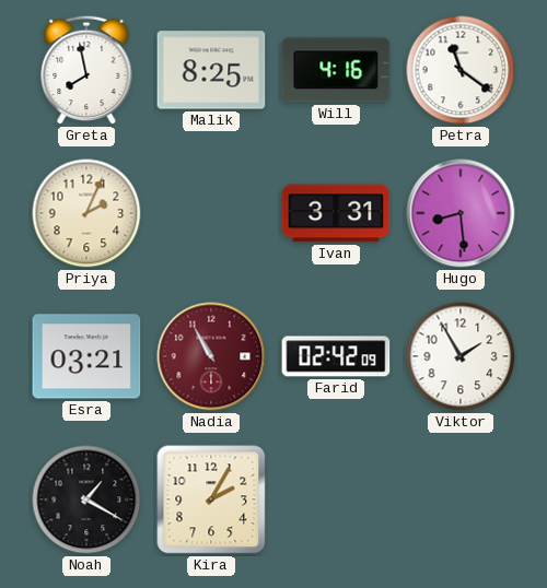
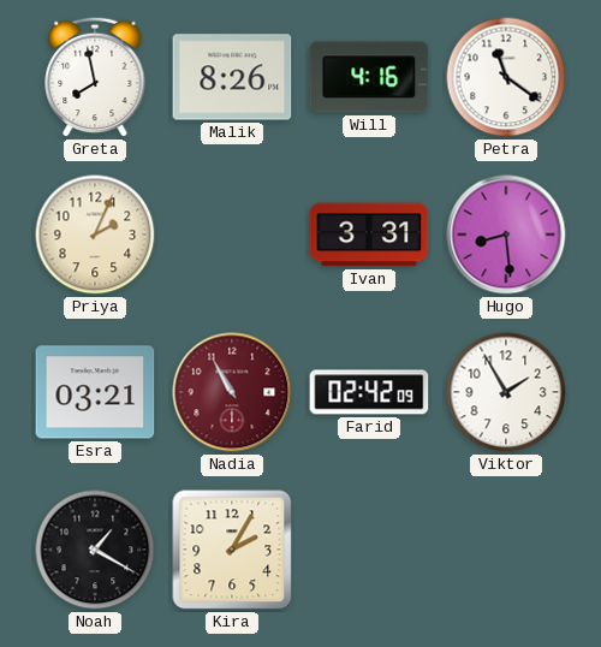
Malik: 8:25 -> 8:26
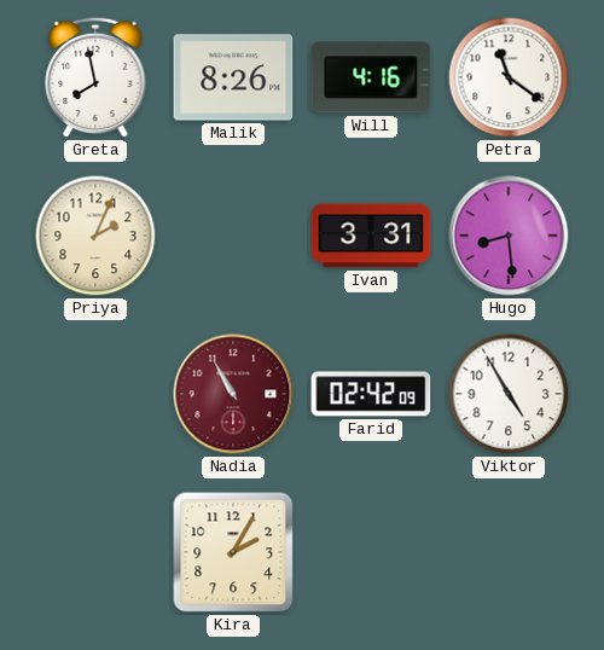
Esra: 03:21 -> none
Viktor: 1:55 -> 4:55
Noah: 1:20 -> none
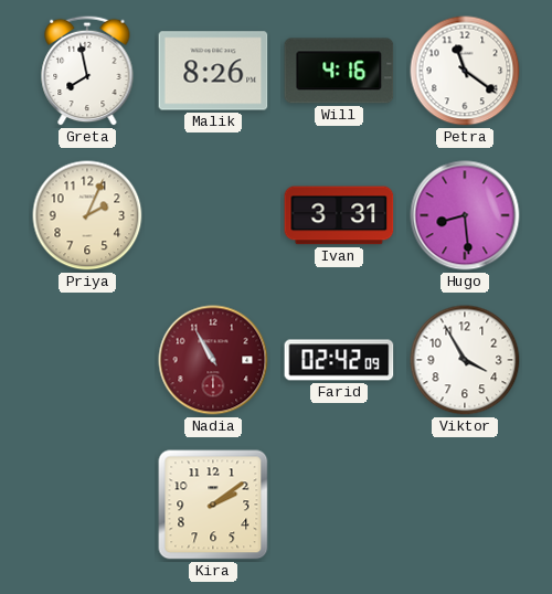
Viktor: 4:55 -> 3:55
Kira: 2:05 -> 2:09
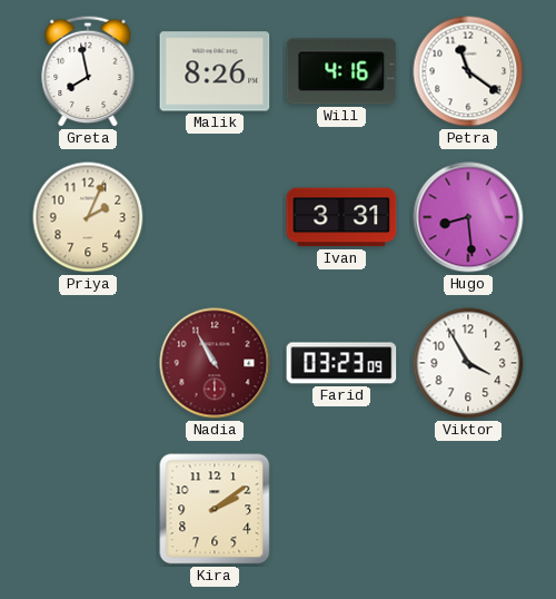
Farid: 02:42 -> 03:23
